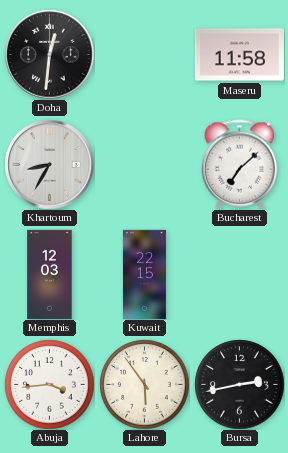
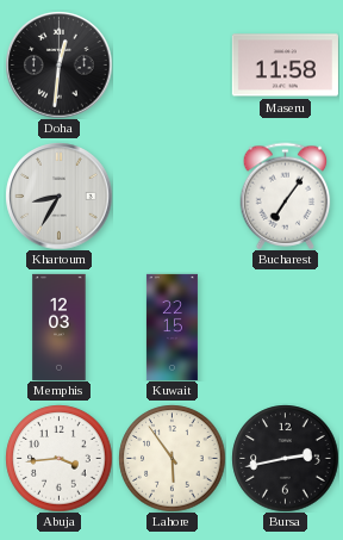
Bucharest: 7:08 -> 7:06
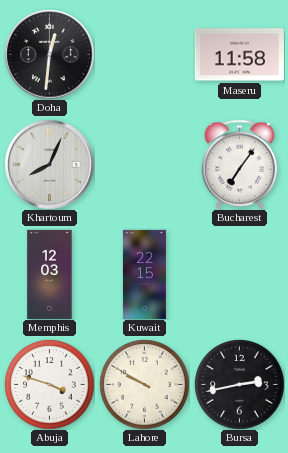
Khartoum: 8:35 -> 8:04
Abuja: 3:44 -> 3:48
Lahore: 5:54 -> 9:50
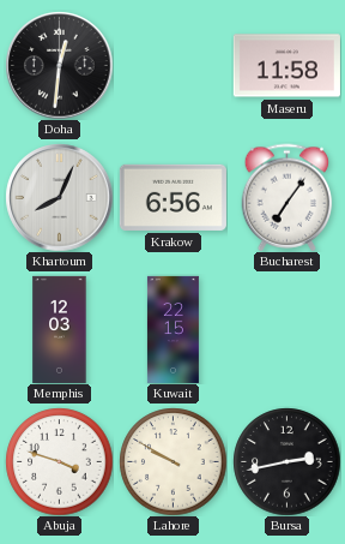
Krakow: none -> 6:56
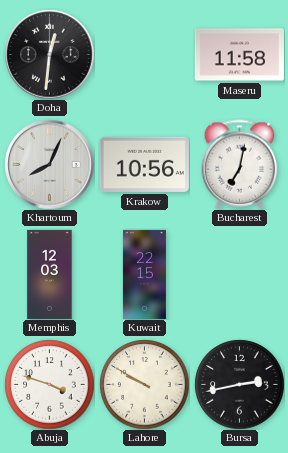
Krakow: 6:56 -> 10:56
Bucharest: 7:06 -> 7:02
